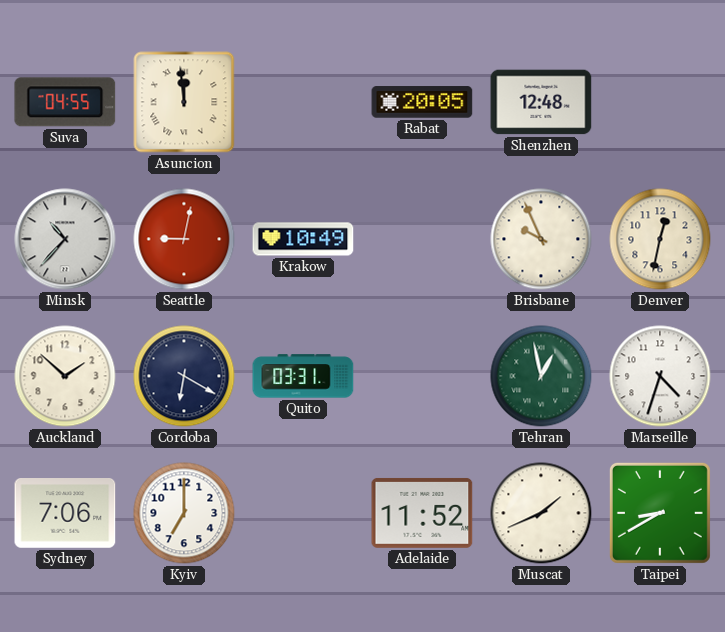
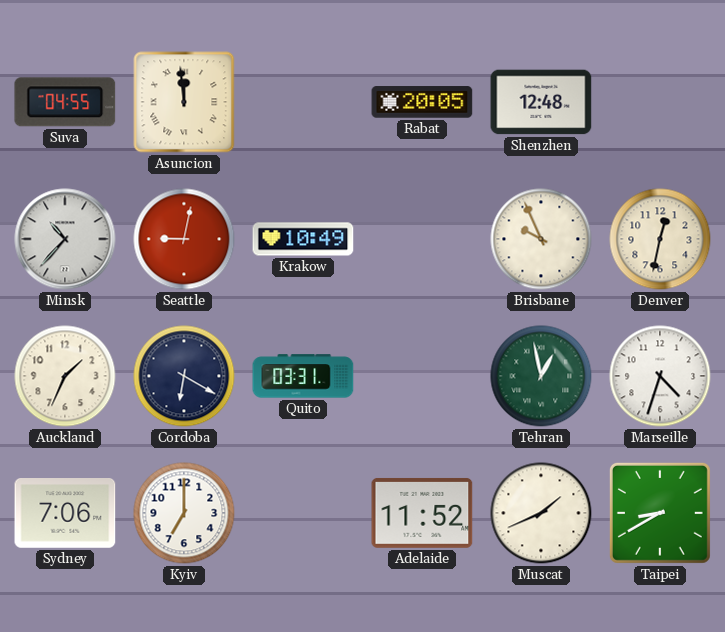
Auckland: 1:52 -> 1:34
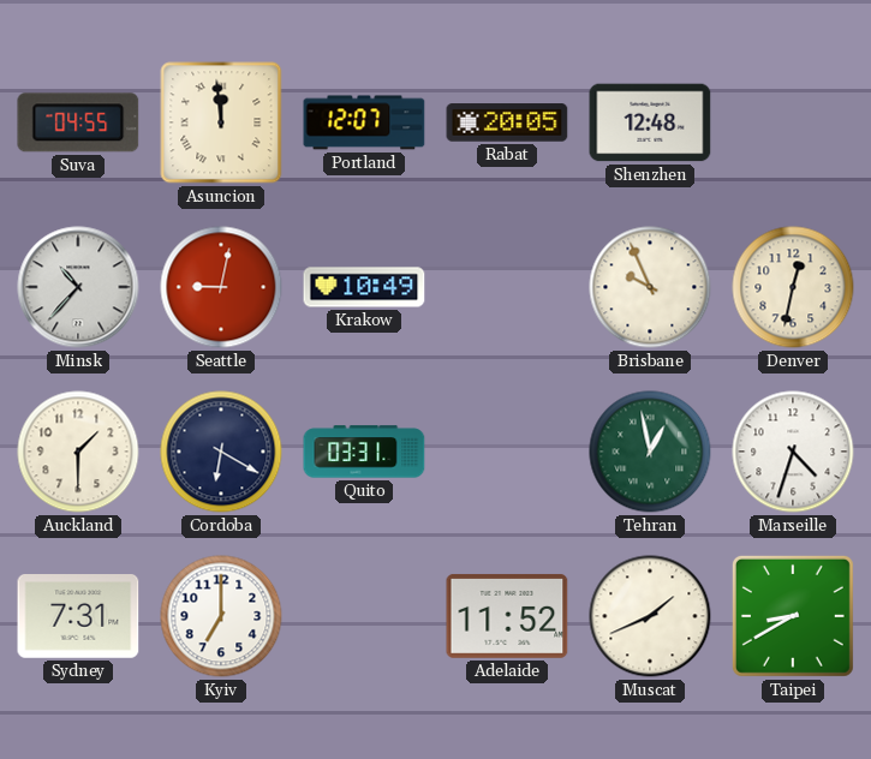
Portland: none -> 12:07
Auckland: 1:34 -> 1:30
Sydney: 7:06 -> 7:31
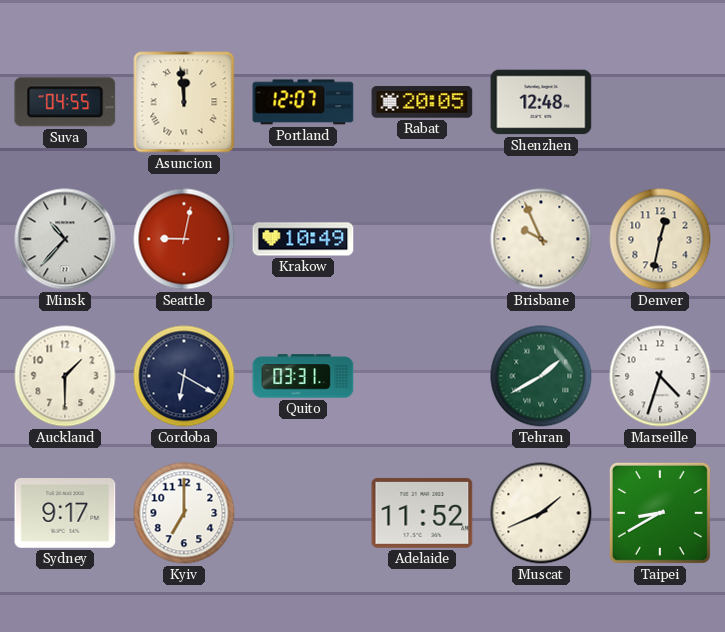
Tehran: 12:58 -> 1:40
Sydney: 7:31 -> 9:17
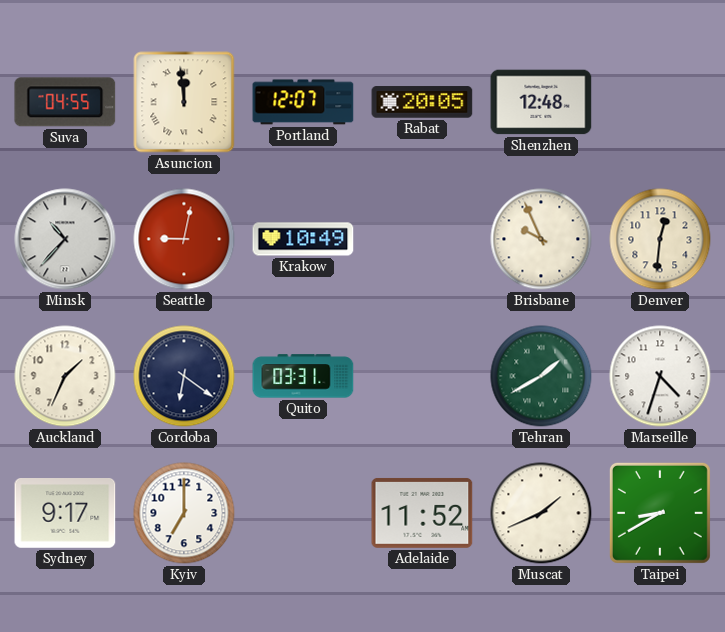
Denver: 12:32 -> 12:31
Auckland: 1:30 -> 1:34
Cordoba: 6:20 -> 6:21
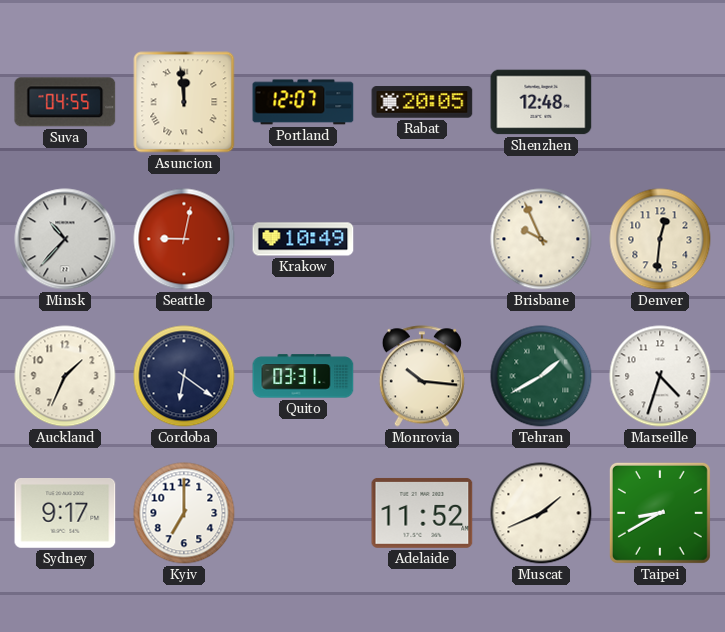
Monrovia: none -> 10:16
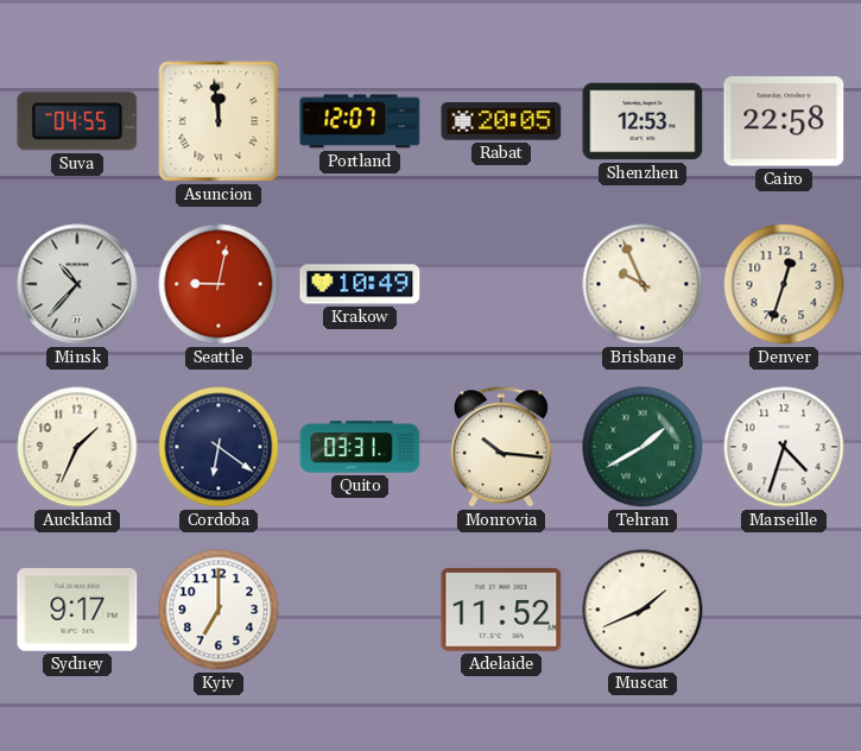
Shenzhen: 12:48 -> 12:53
Cairo: none -> 22:58
Denver: 12:31 -> 12:33
Taipei: 8:40 -> none
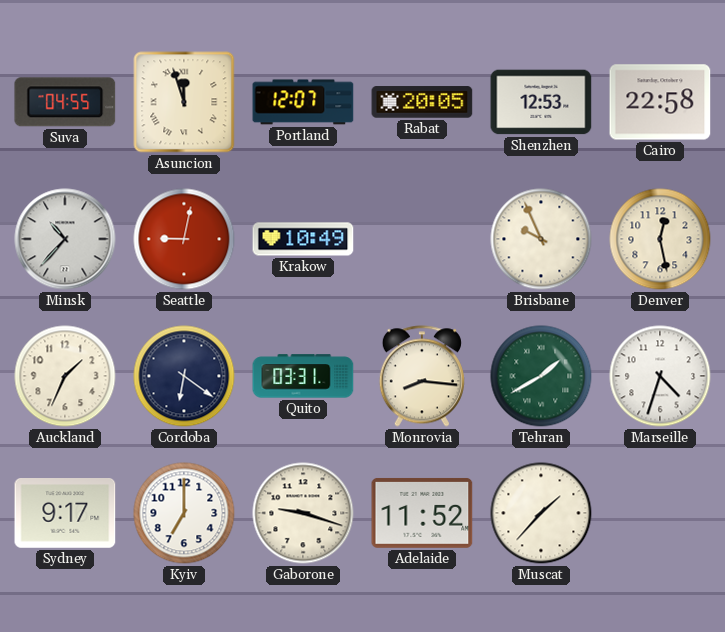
Asuncion: 11:59 -> 11:57
Denver: 12:33 -> 12:28
Monrovia: 10:16 -> 8:16
Gaborone: none -> 9:18
Muscat: 1:41 -> 1:37
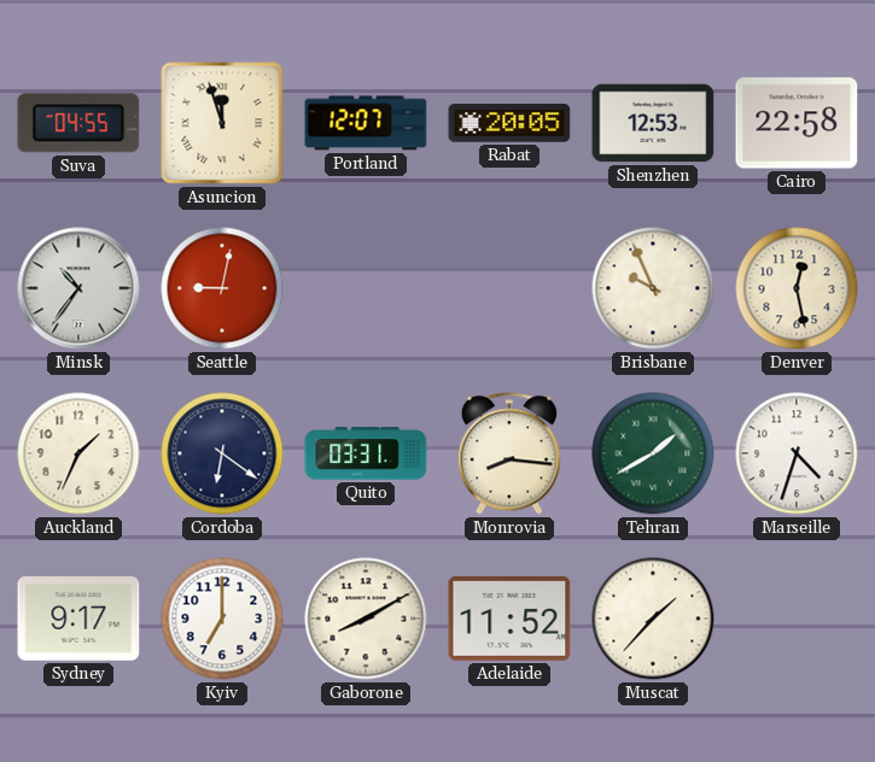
Minsk: 10:37 -> 10:36
Krakow: 10:49 -> none
Gaborone: 9:18 -> 8:10
